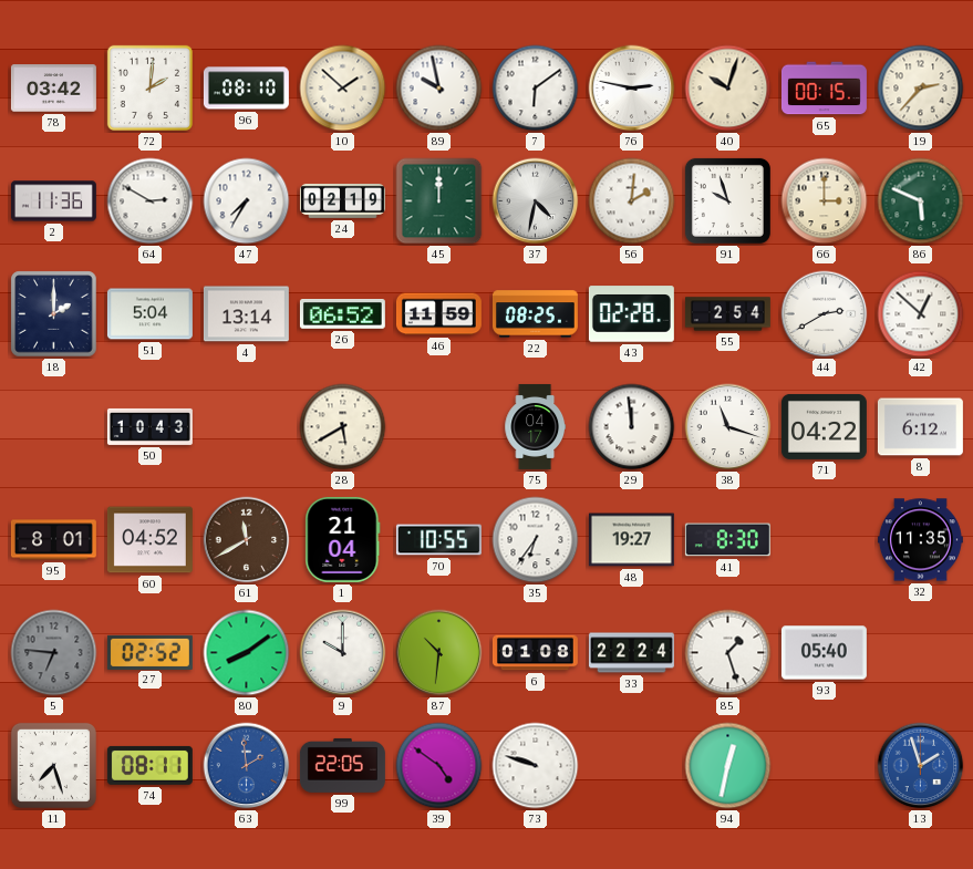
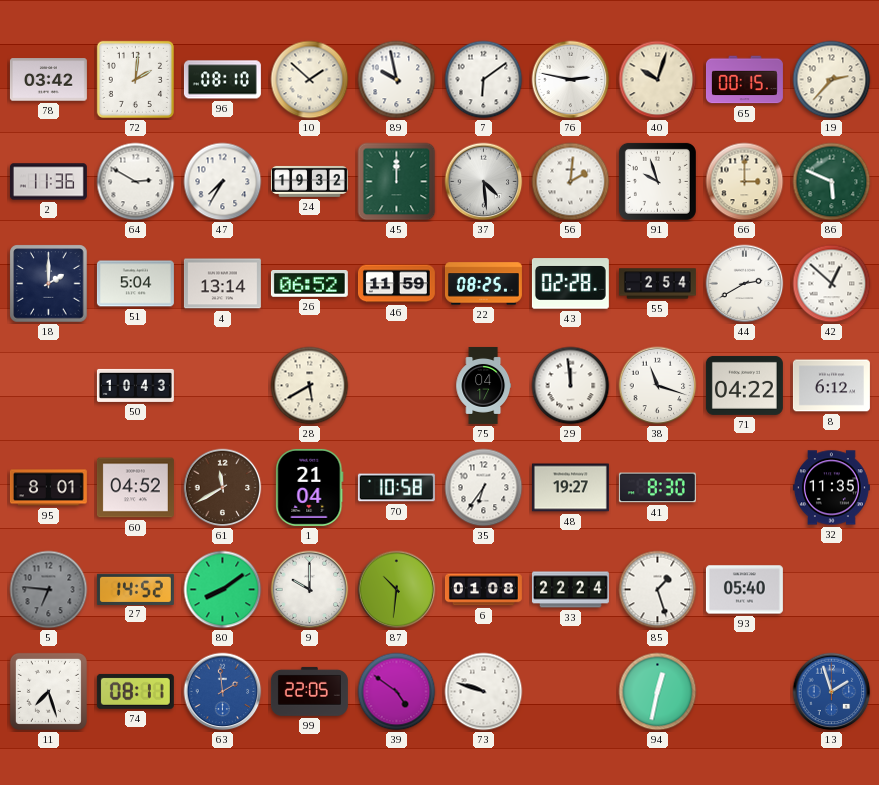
24: 02:19 -> 19:32
37: 4:32 -> 4:29
70: 10:55 -> 10:58
27: 02:52 -> 14:52
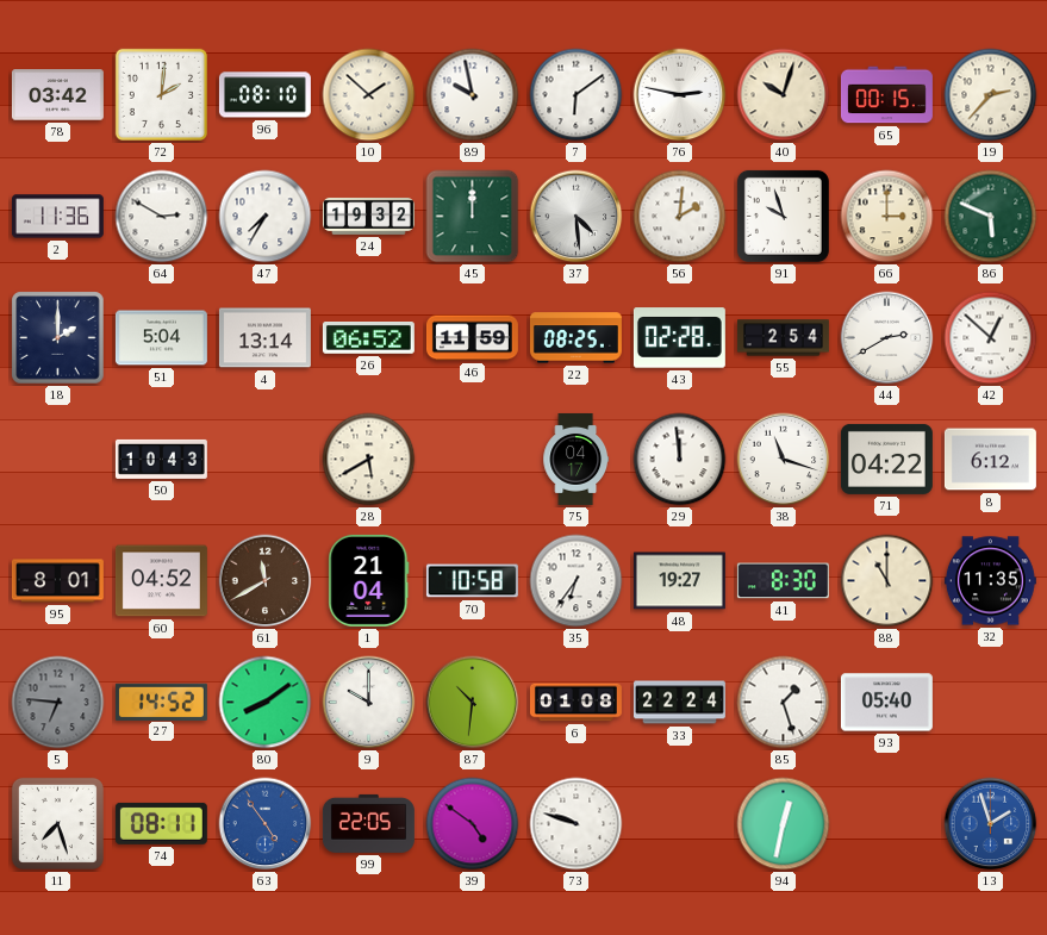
88: none -> 11:00
63: 1:59 -> 4:54
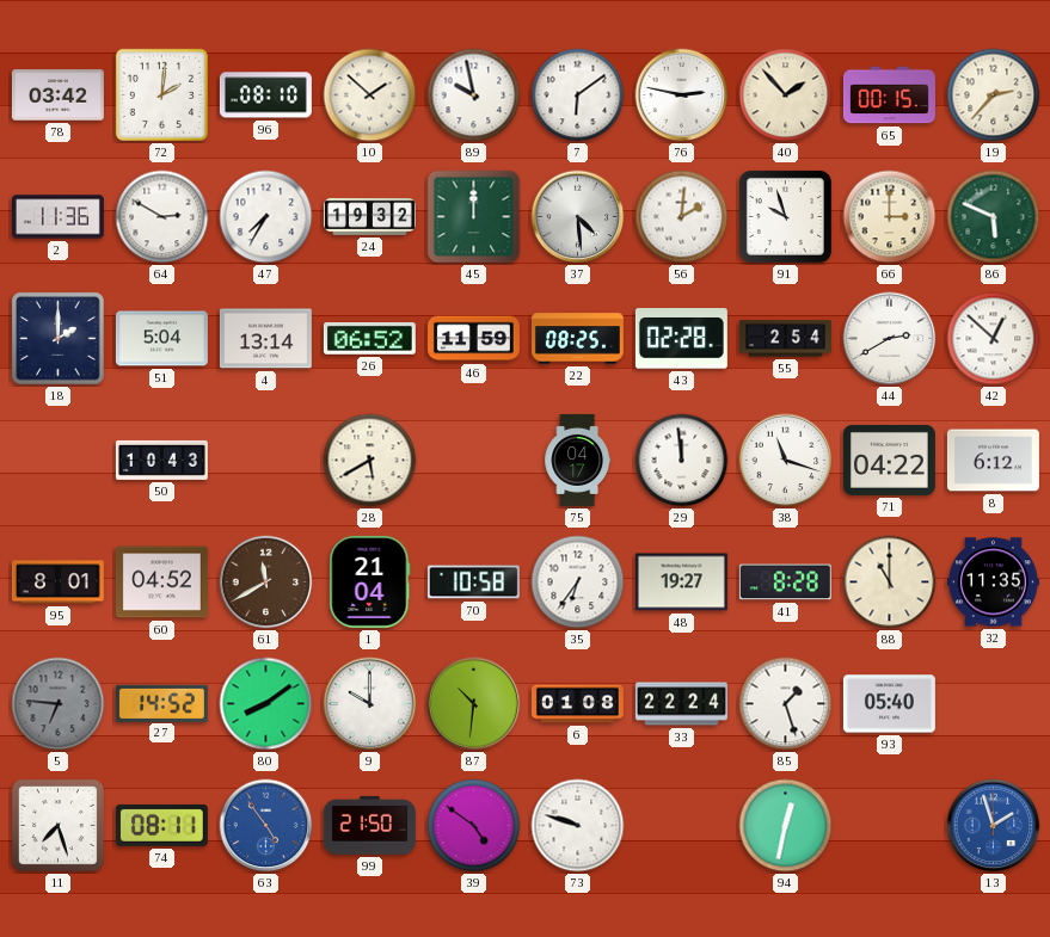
40: 10:03 -> 1:53
41: 8:30 -> 8:28
99: 22:05 -> 21:50
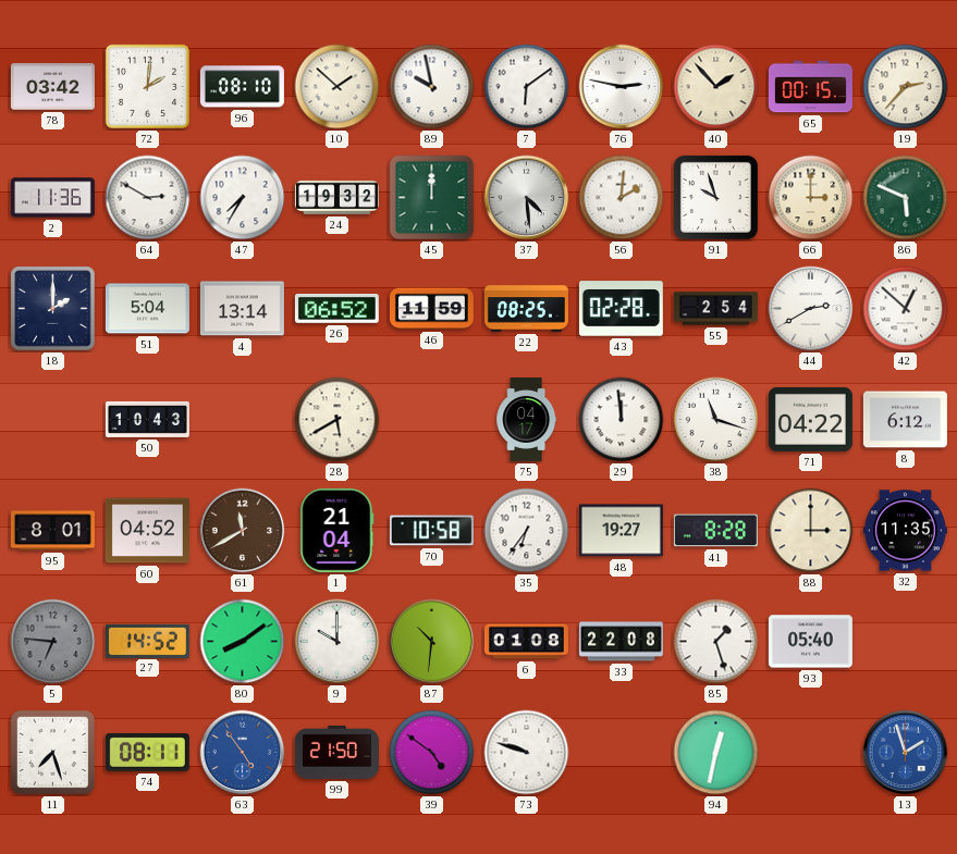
88: 11:00 -> 3:00
33: 22:24 -> 22:08
